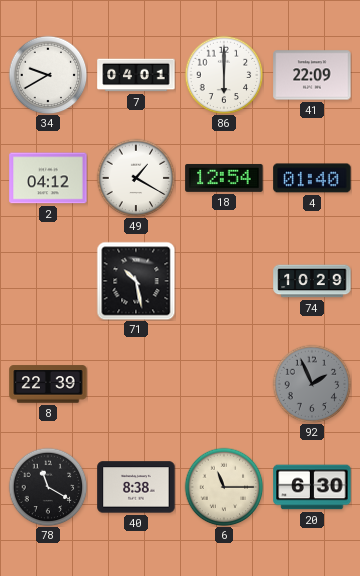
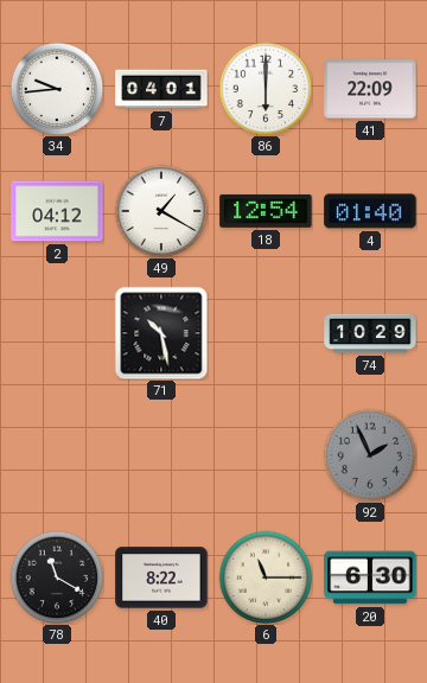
34: 9:40 -> 9:44
8: 22:39 -> none
40: 8:38 -> 8:22
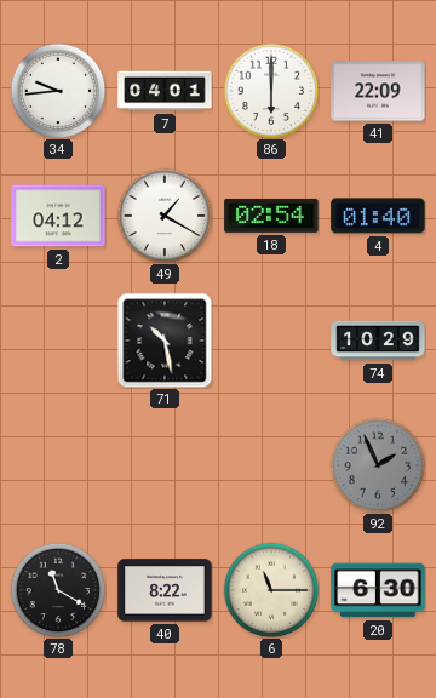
18: 12:54 -> 02:54
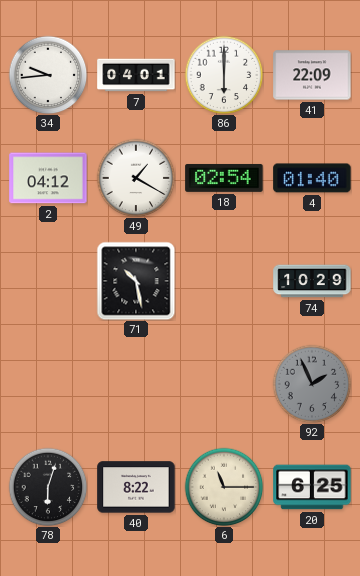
78: 11:20 -> 6:03
20: 6:30 -> 6:25
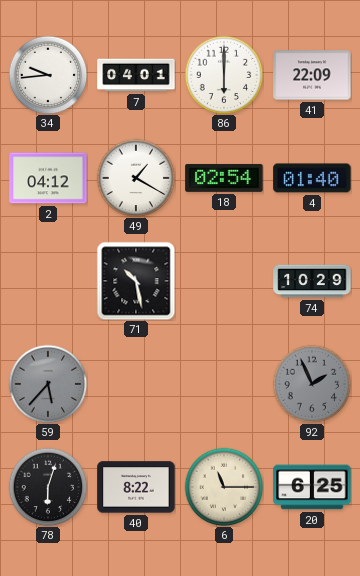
59: none -> 5:37
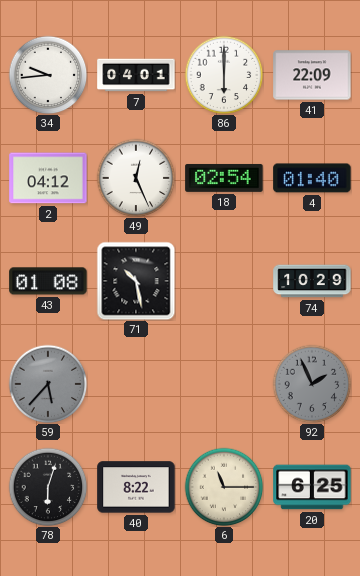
49: 1:20 -> 12:26
43: none -> 01:08
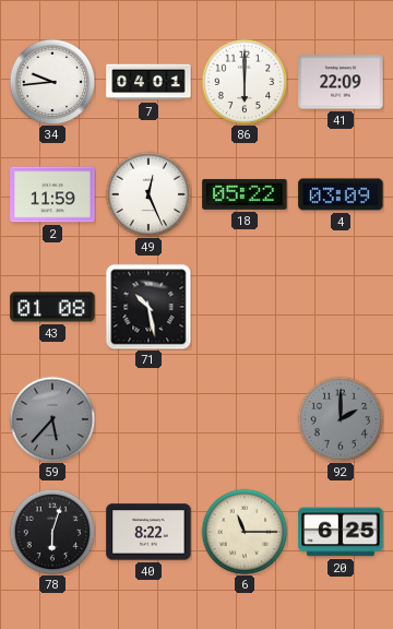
2: 04:12 -> 11:59
18: 02:54 -> 05:22
4: 01:40 -> 03:09
74: 10:29 -> none
92: 1:56 -> 2:00
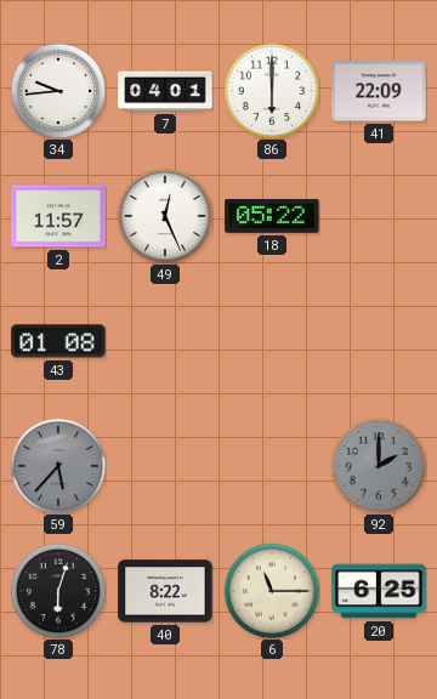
2: 11:59 -> 11:57
4: 03:09 -> none
71: 10:28 -> none
